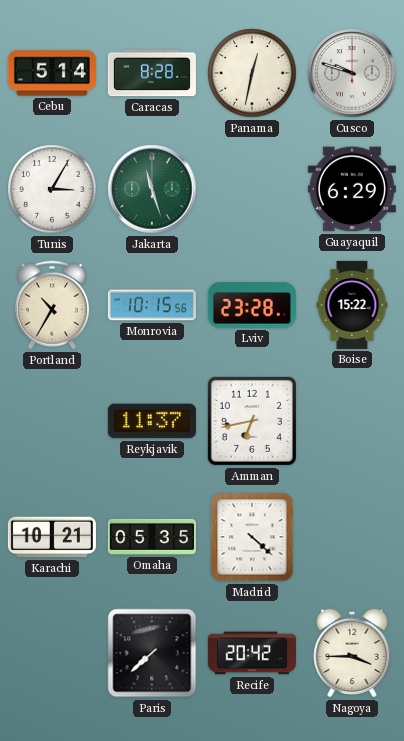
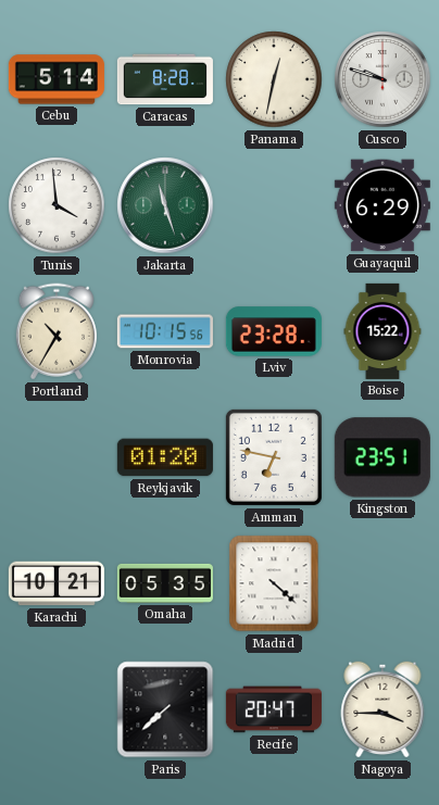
Tunis: 3:05 -> 3:59
Reykjavik: 11:37 -> 01:20
Amman: 6:43 -> 6:47
Kingston: none -> 23:51
Recife: 20:42 -> 20:47
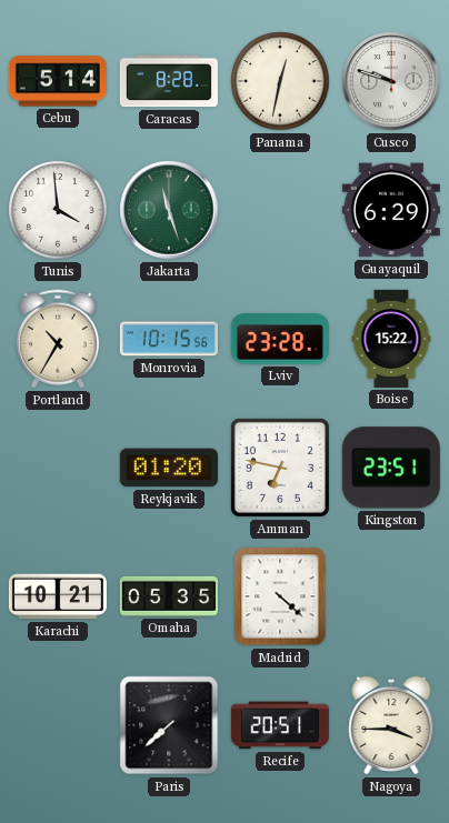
Recife: 20:47 -> 20:51
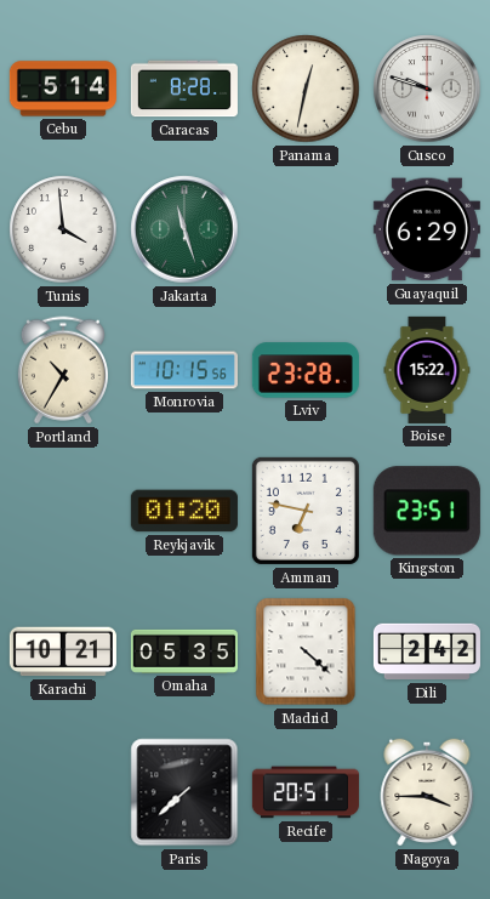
Dili: none -> 2:42
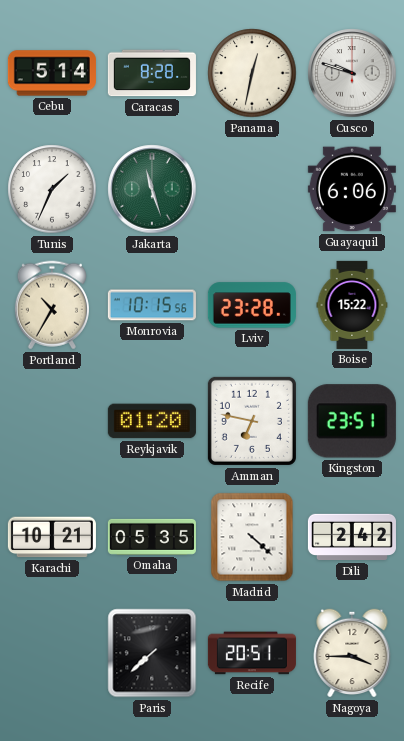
Tunis: 3:59 -> 1:34
Guayaquil: 6:29 -> 6:06
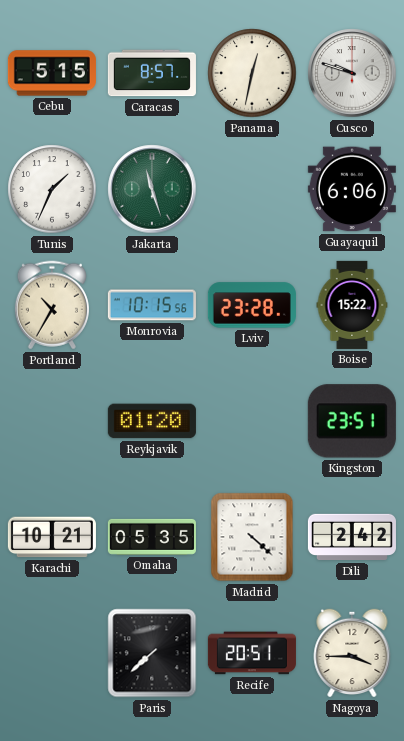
Cebu: 5:14 -> 5:15
Caracas: 8:28 -> 8:57
Amman: 6:47 -> none
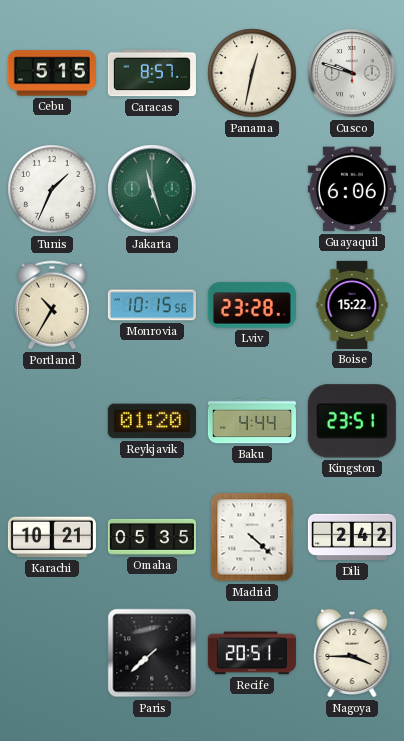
Baku: none -> 4:44
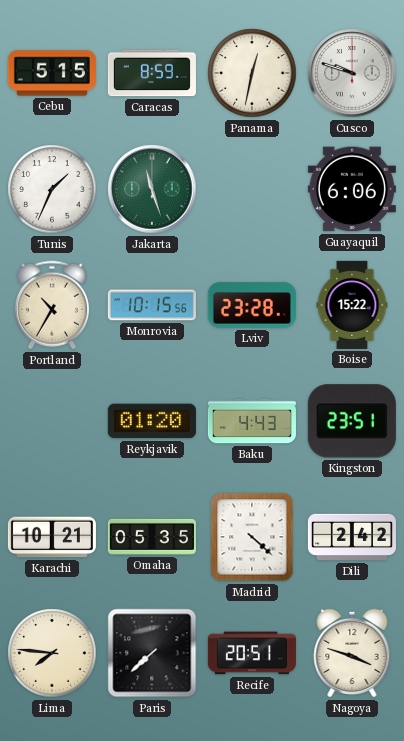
Caracas: 8:57 -> 8:59
Baku: 4:44 -> 4:43
Lima: none -> 7:46
Nagoya: 3:45 -> 3:48
